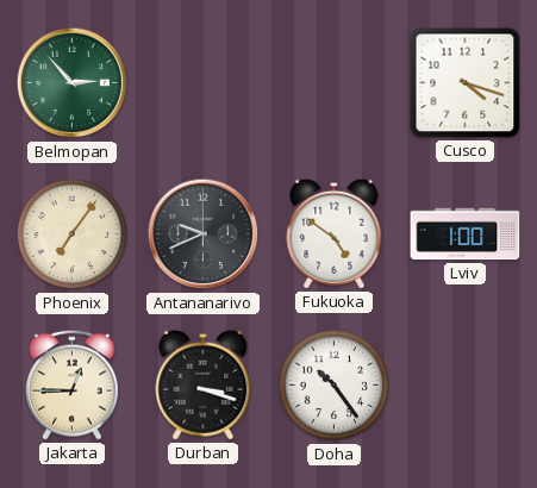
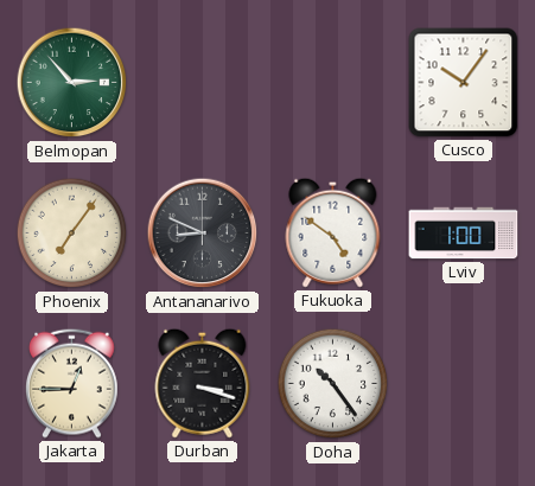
Cusco: 4:18 -> 10:06
Antananarivo: 9:41 -> 8:49
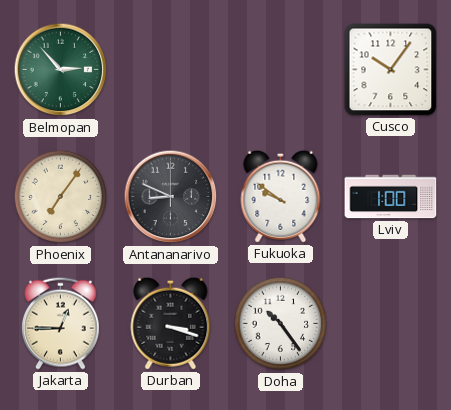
Fukuoka: 4:51 -> 9:51
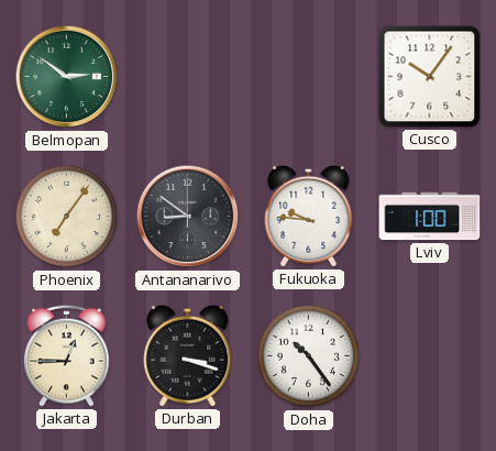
Belmopan: 2:53 -> 2:51
Antananarivo: 8:49 -> 8:51
Fukuoka: 9:51 -> 9:46
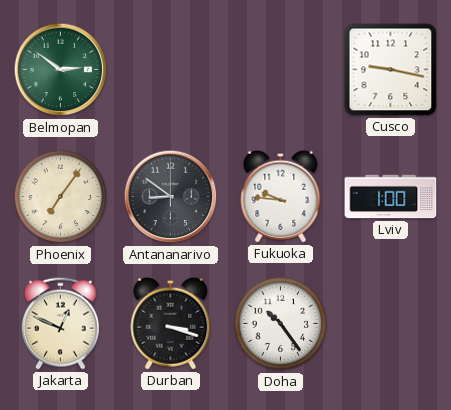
Cusco: 10:06 -> 9:17
Jakarta: 12:45 -> 12:49
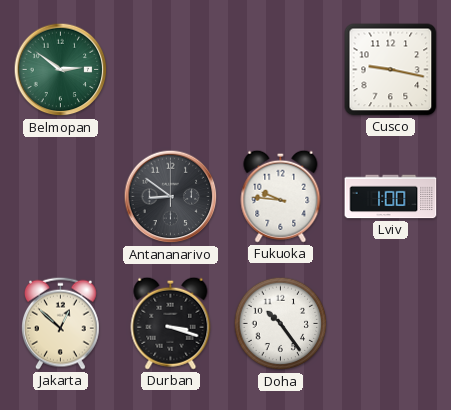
Phoenix: 7:06 -> none
Jakarta: 12:49 -> 12:52
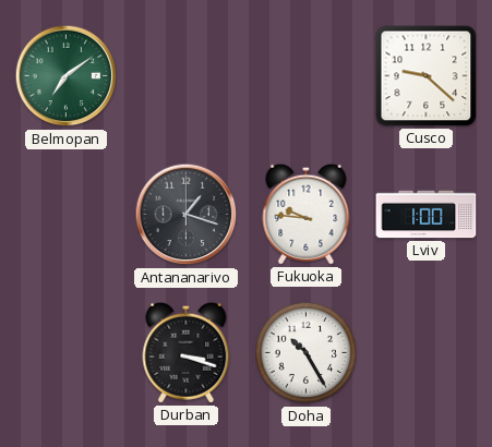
Belmopan: 2:51 -> 7:09
Cusco: 9:17 -> 9:22
Antananarivo: 8:51 -> 1:18
Jakarta: 12:52 -> none
Doha: 10:24 -> 10:25
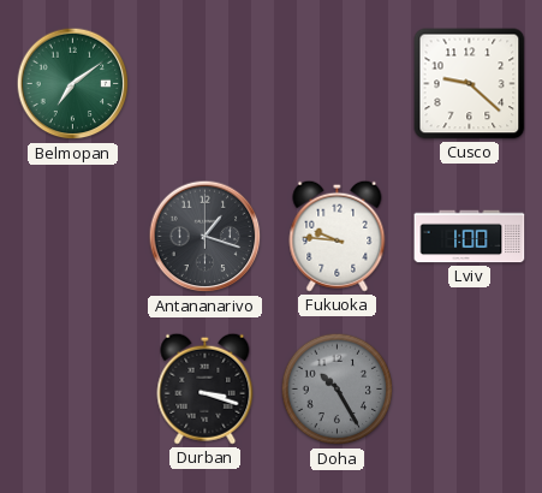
Doha dial: white -> grey
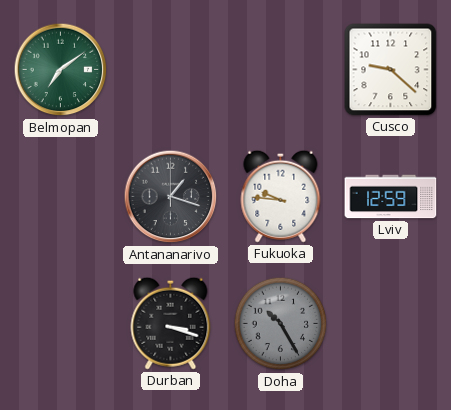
Lviv: 1:00 -> 12:59
